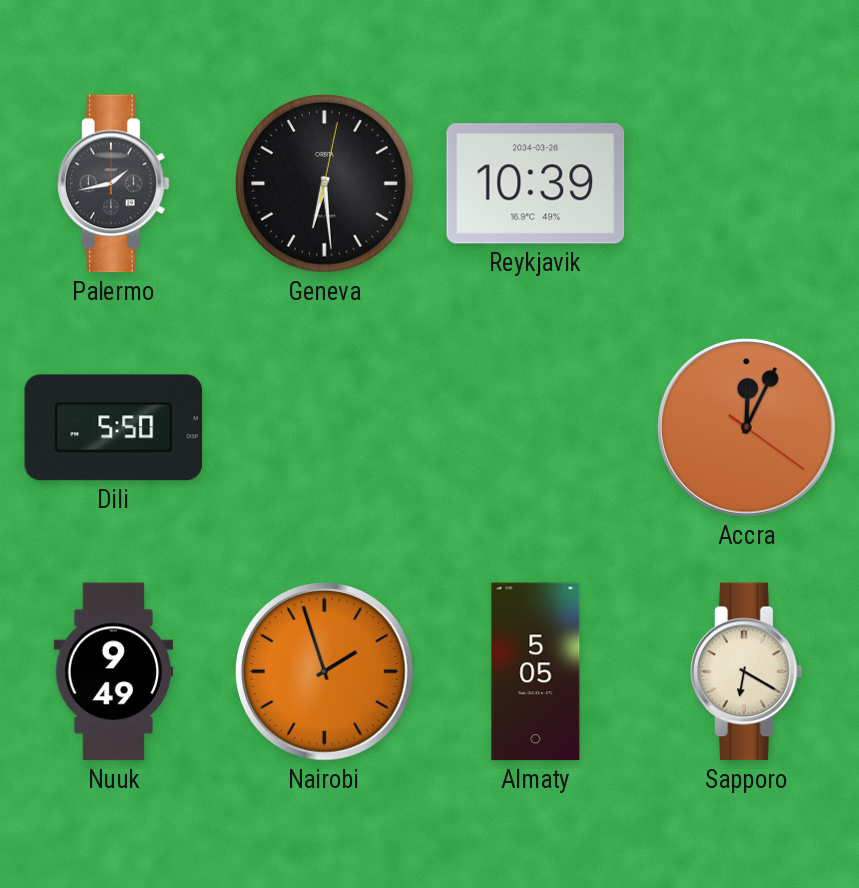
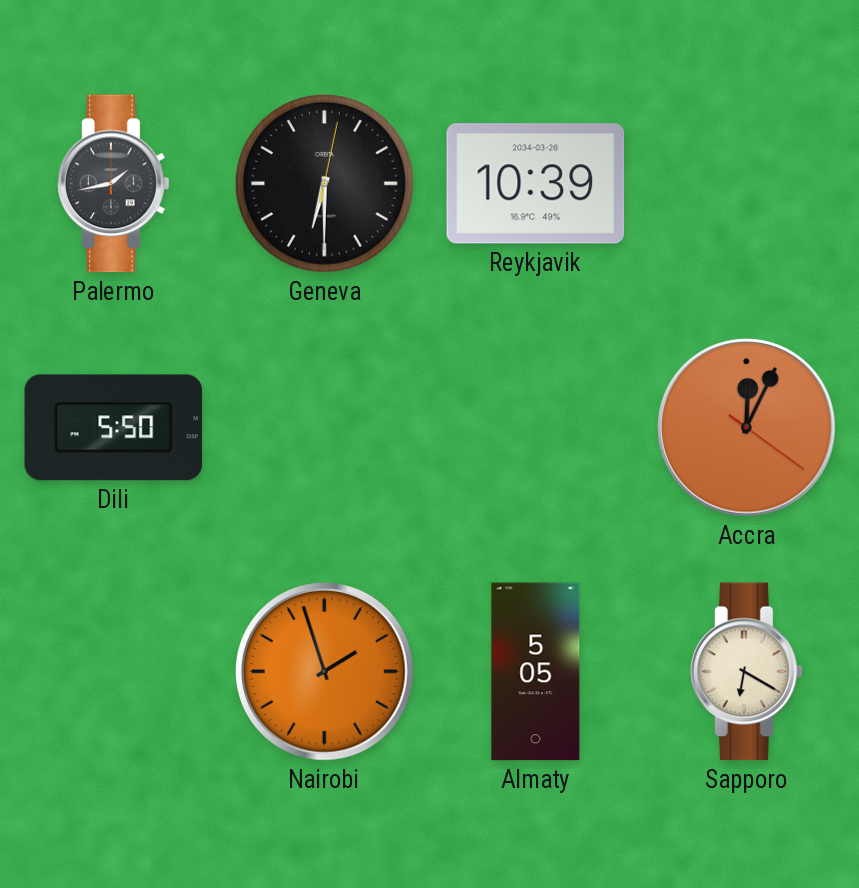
Geneva: 6:29 -> 6:30
Nuuk: 9:49 -> none
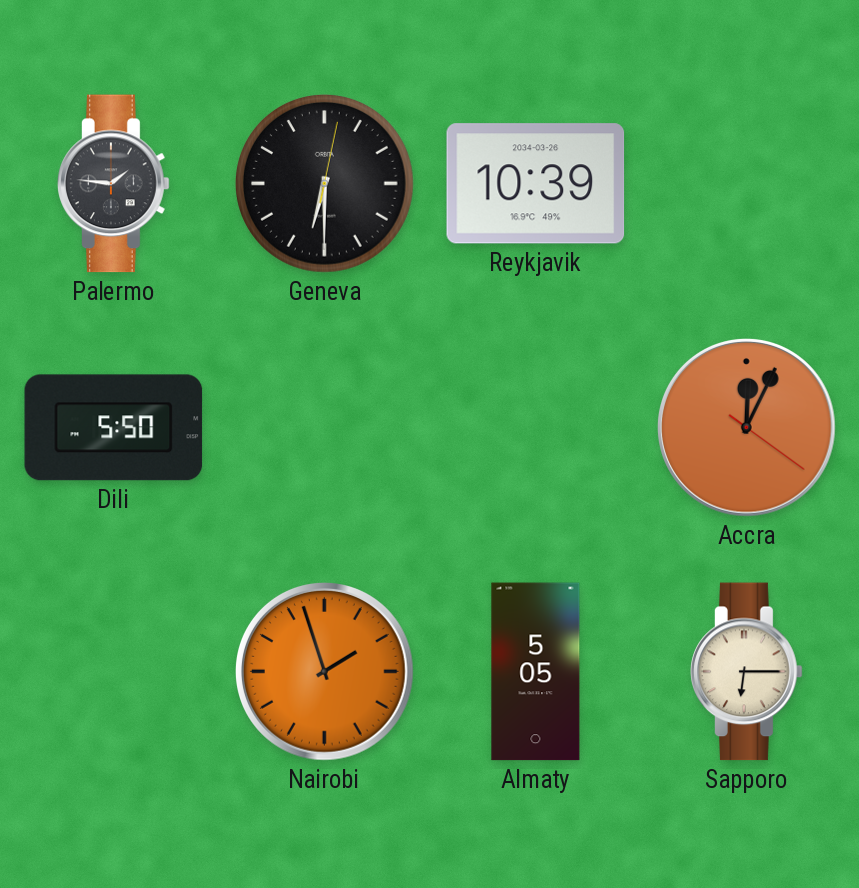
Palermo: 1:43 -> 1:46
Sapporo: 6:20 -> 6:15
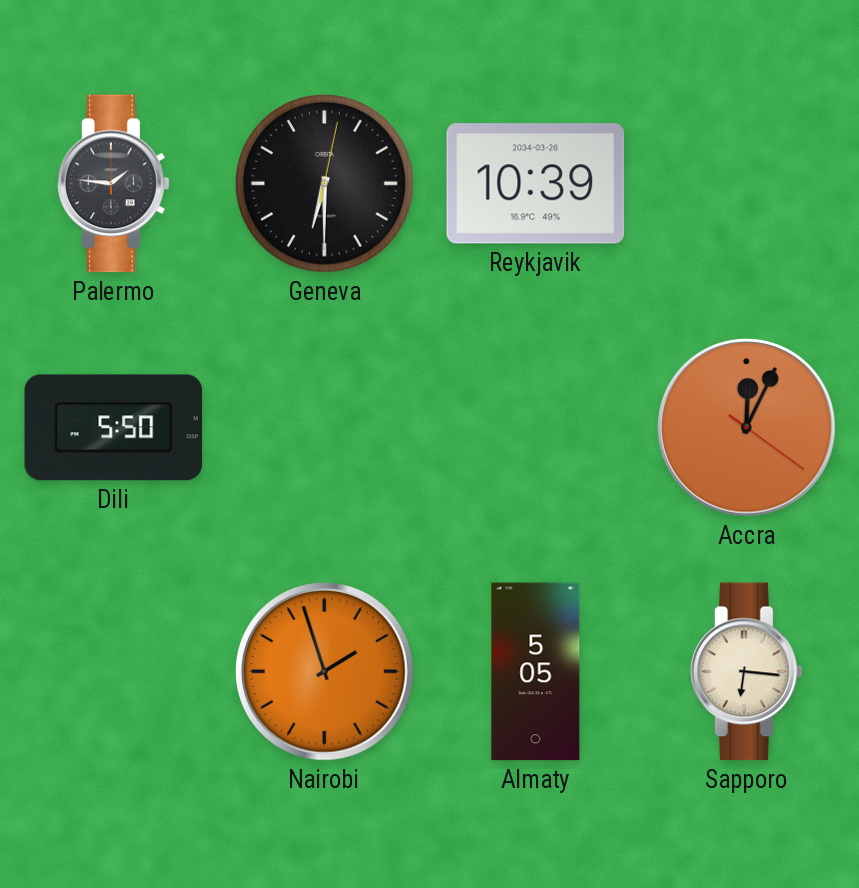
Sapporo: 6:15 -> 6:16
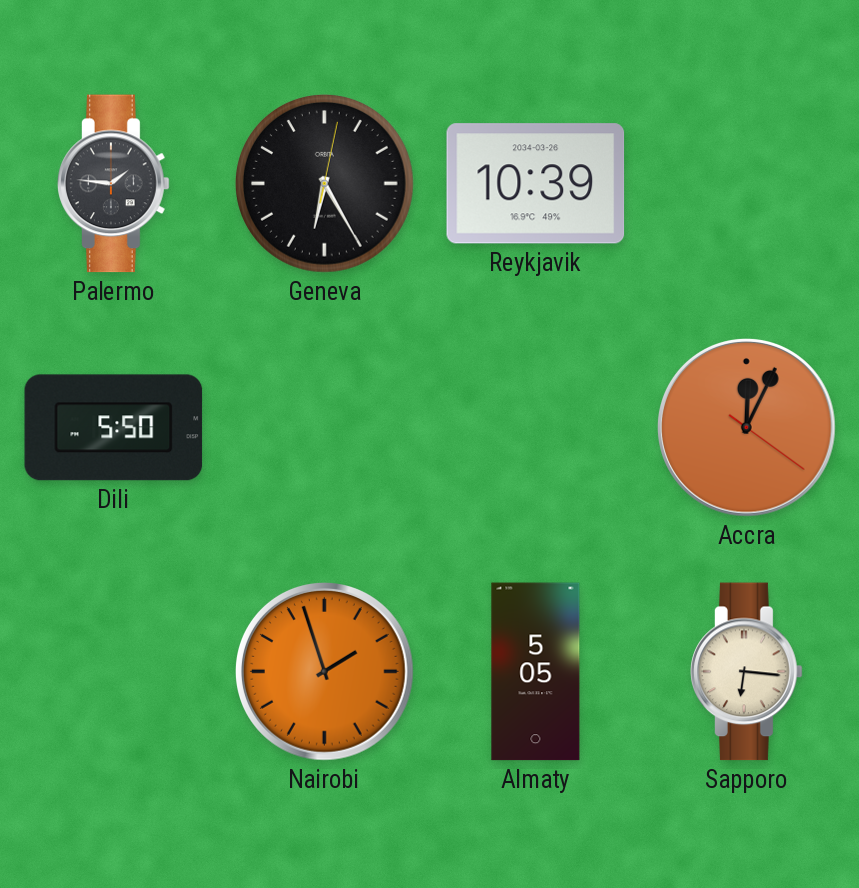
Geneva: 6:30 -> 6:25
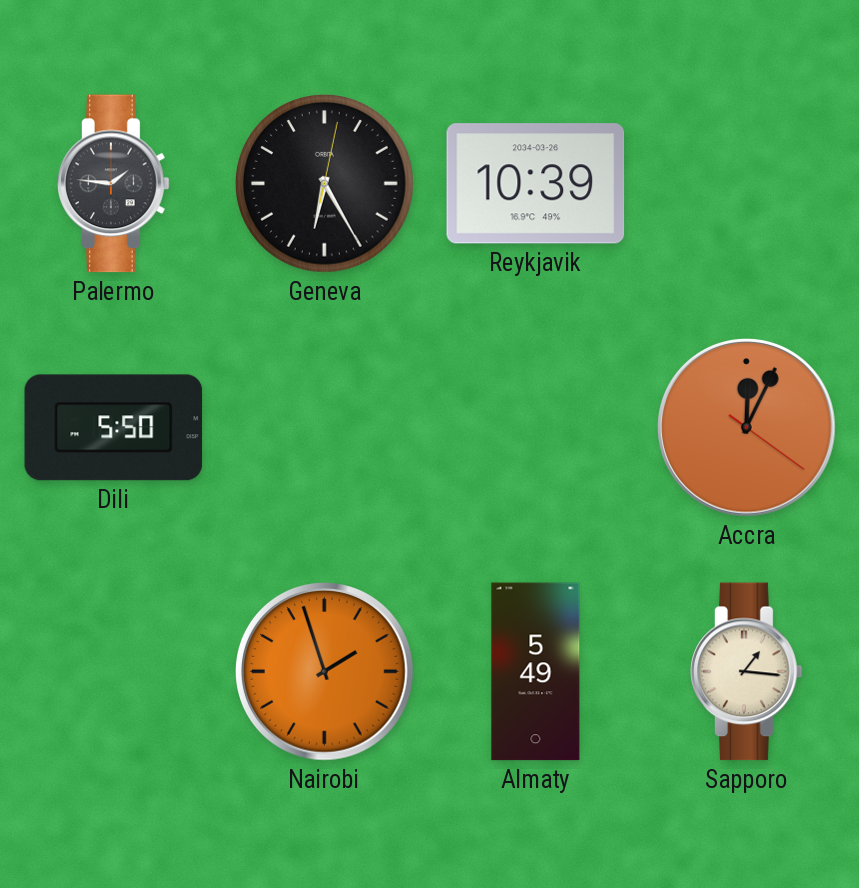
Almaty: 5:05 -> 5:49
Sapporo: 6:16 -> 1:16
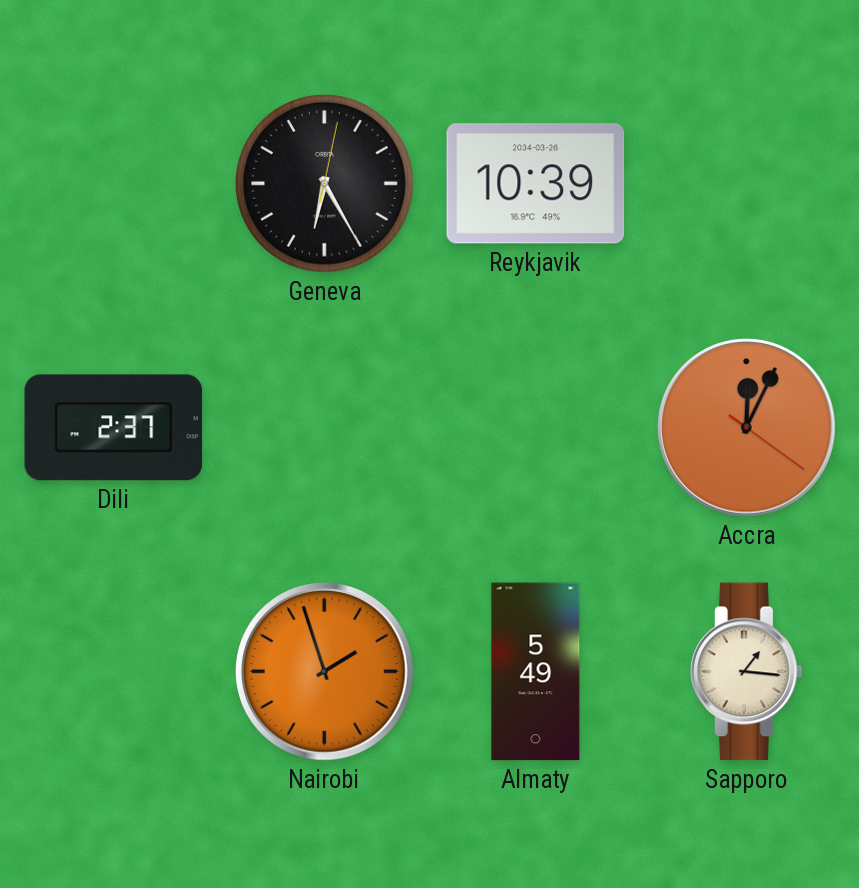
Palermo: 1:46 -> none
Dili: 5:50 -> 2:37
